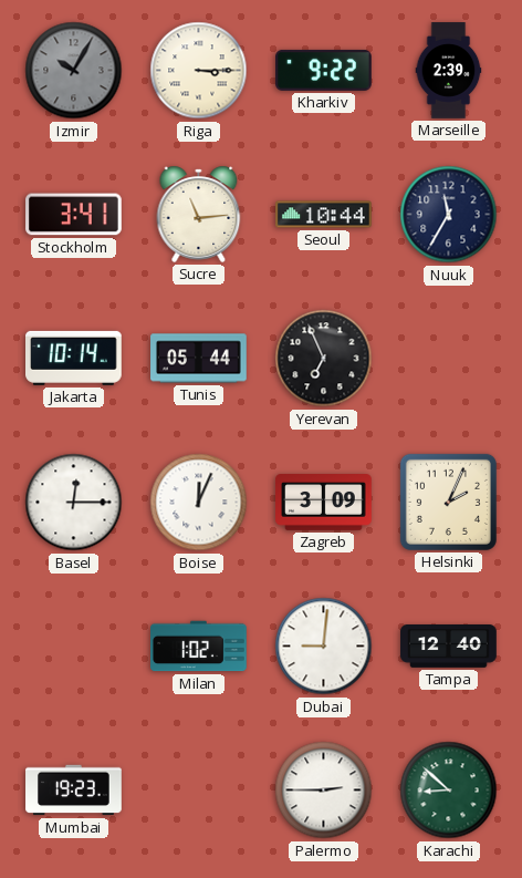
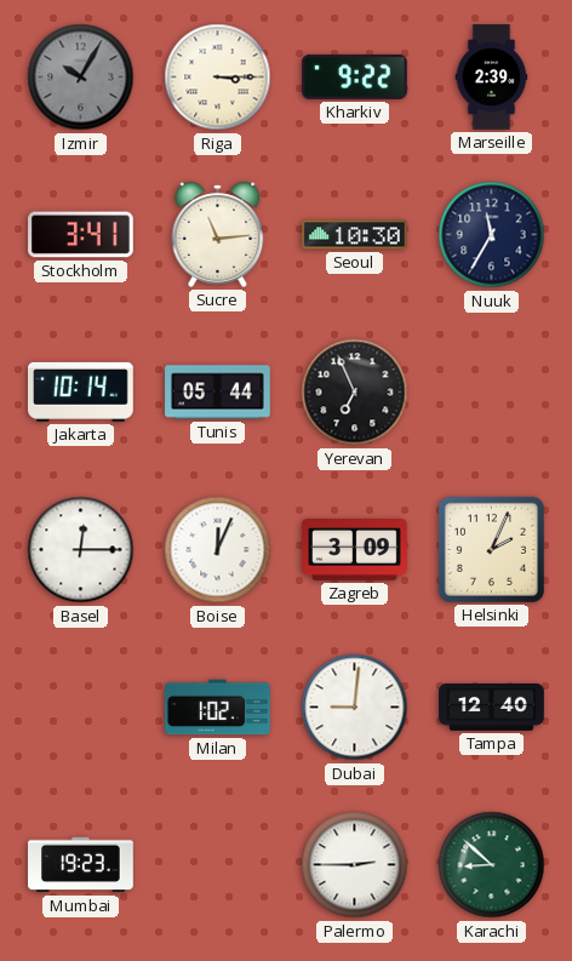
Seoul: 10:44 -> 10:30
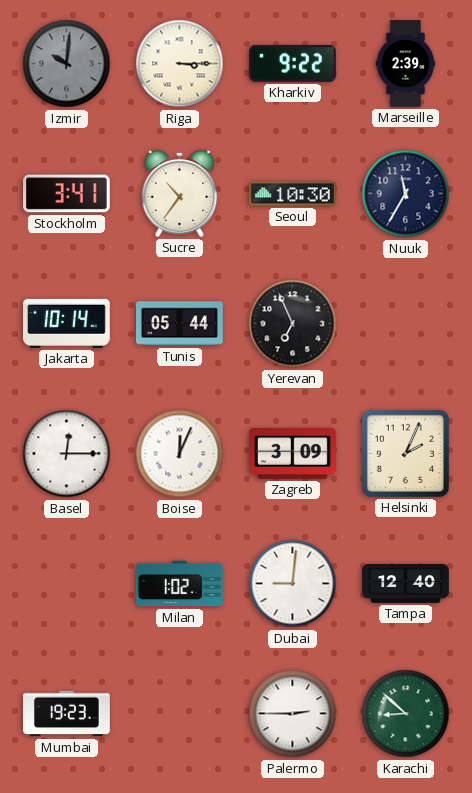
Izmir: 10:05 -> 10:01
Sucre: 11:14 -> 10:36
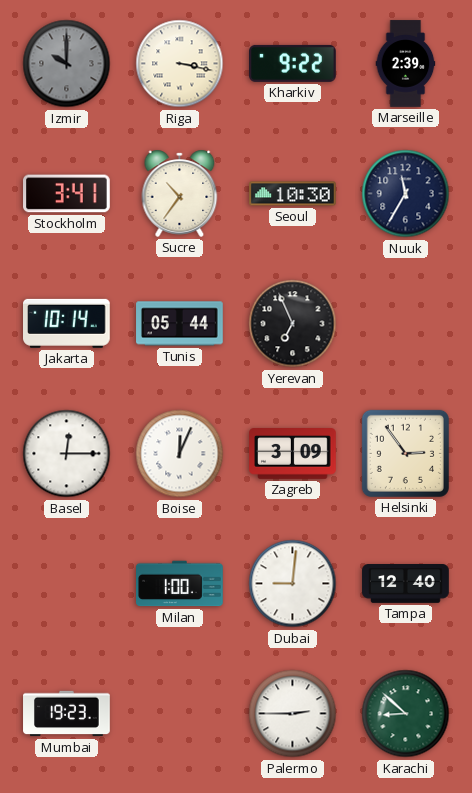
Izmir: 10:01 -> 10:00
Riga: 3:15 -> 3:17
Helsinki: 2:04 -> 2:54
Milan: 1:02 -> 1:00
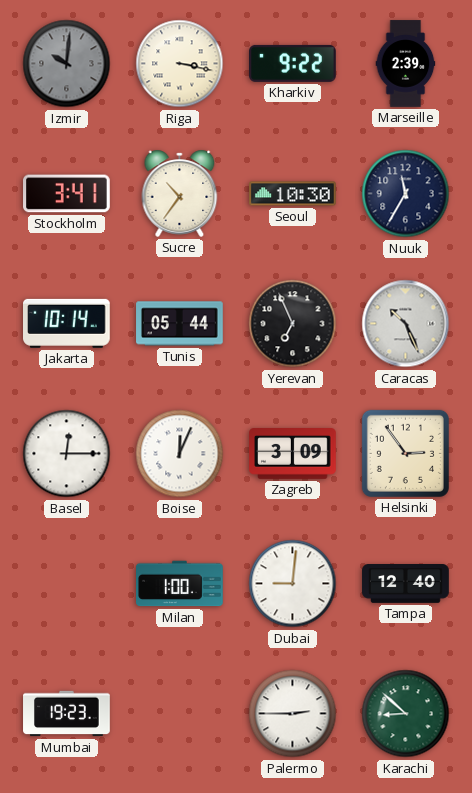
Izmir: 10:00 -> 10:01
Caracas: none -> 10:26
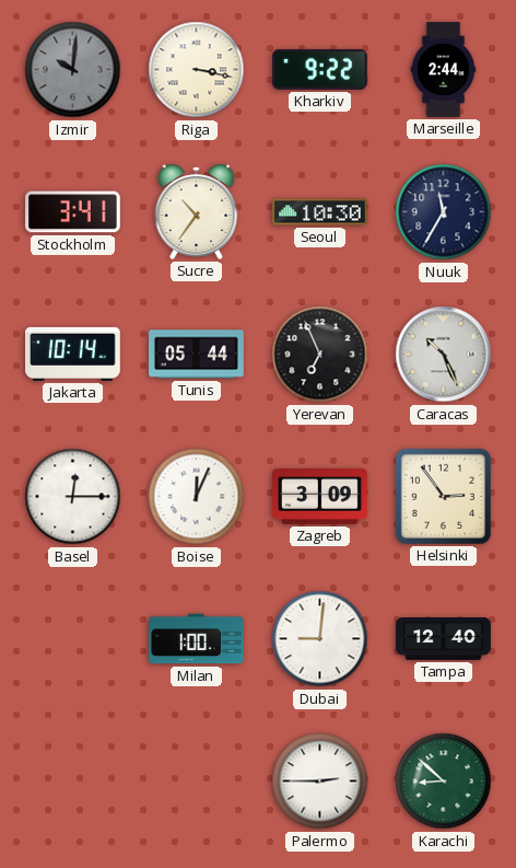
Marseille: 2:39 -> 2:44
Mumbai: 19:23 -> none
